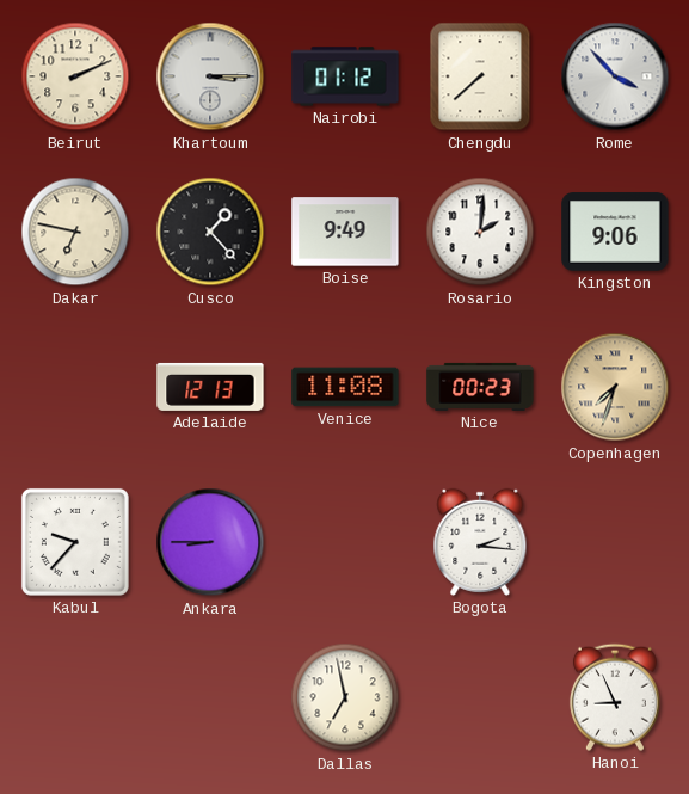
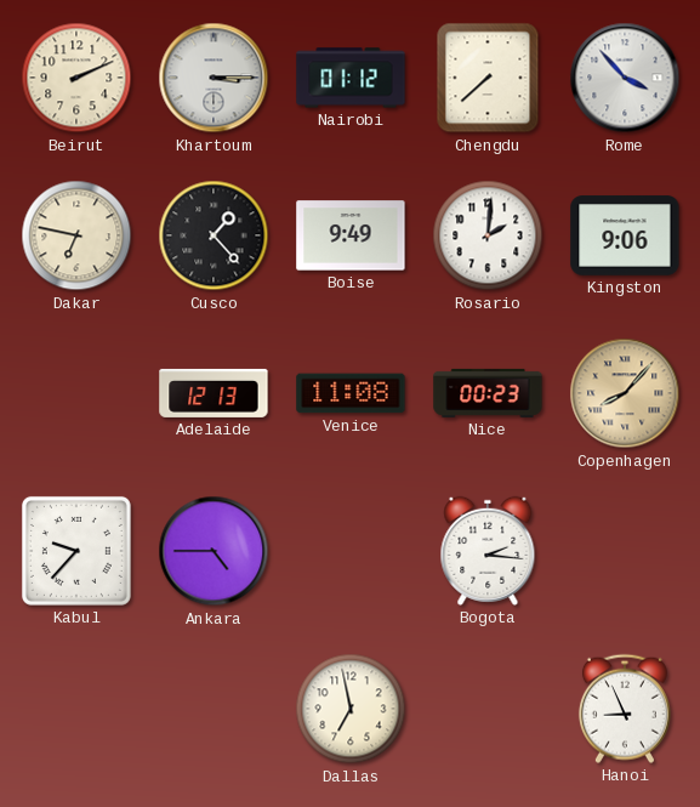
Copenhagen: 7:33 -> 8:07
Ankara: 8:45 -> 4:45
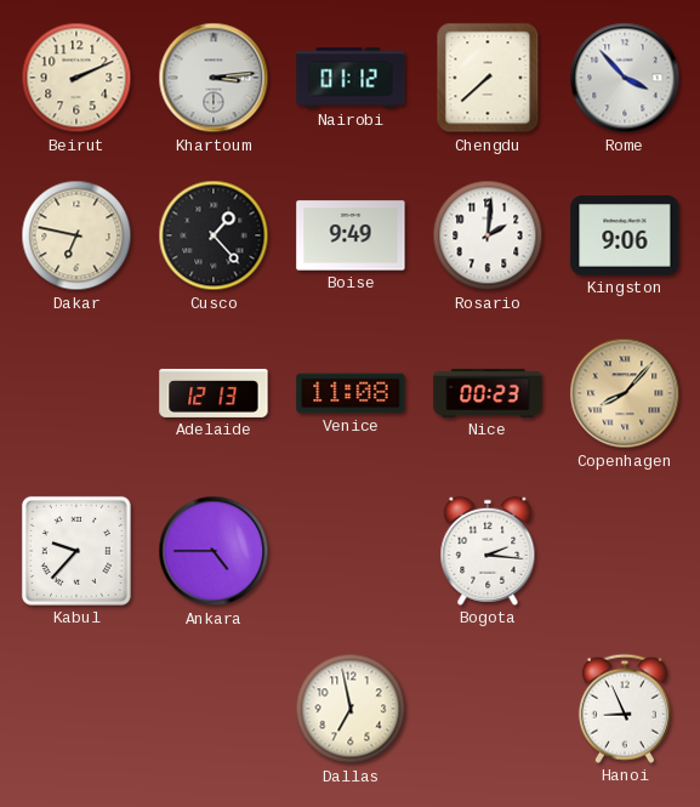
Khartoum: 3:15 -> 3:14
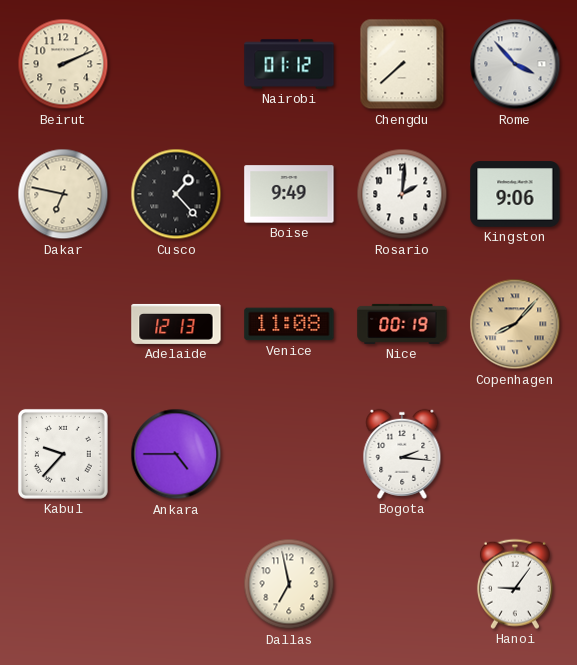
Khartoum: 3:14 -> none
Nice: 00:23 -> 00:19
Hanoi: 8:56 -> 9:06
